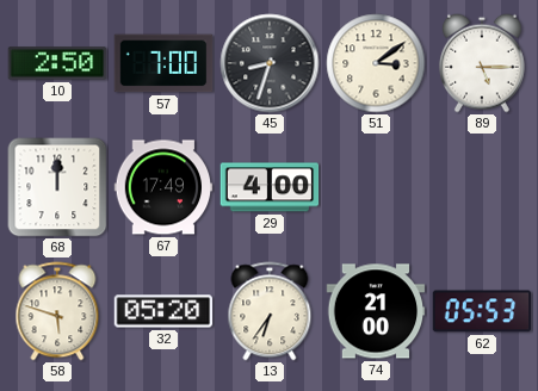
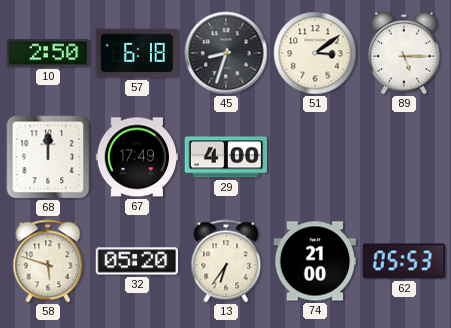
57: 7:00 -> 6:18
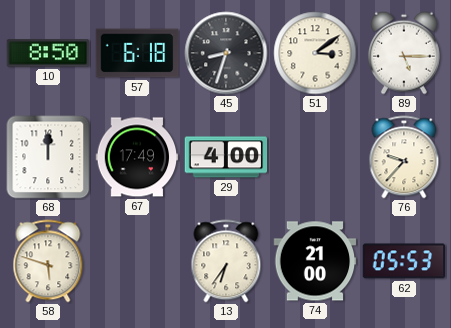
10: 2:50 -> 8:50
76: none -> 9:37
32: 05:20 -> none
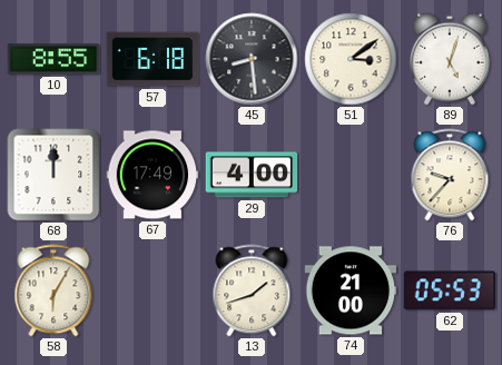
10: 8:50 -> 8:55
45: 8:33 -> 8:29
89: 5:15 -> 5:03
58: 5:48 -> 6:05
13: 6:36 -> 1:42
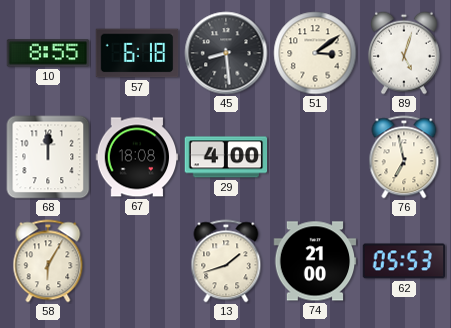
67: 17:49 -> 18:08
76: 9:37 -> 6:58
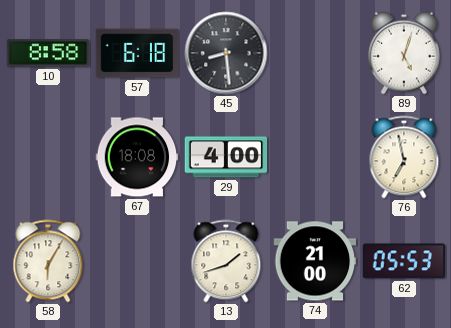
10: 8:55 -> 8:58
51: 3:09 -> none
68: 12:00 -> none
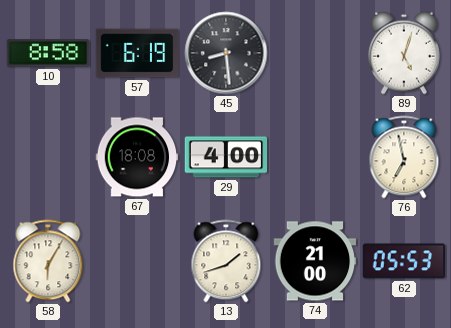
57: 6:18 -> 6:19
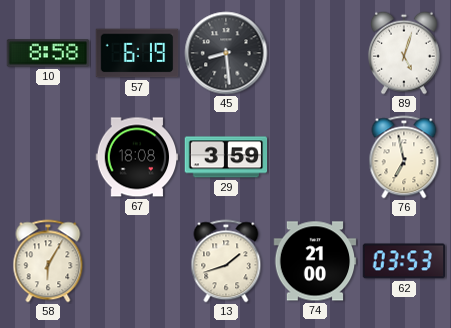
29: 4:00 -> 3:59
62: 05:53 -> 03:53
